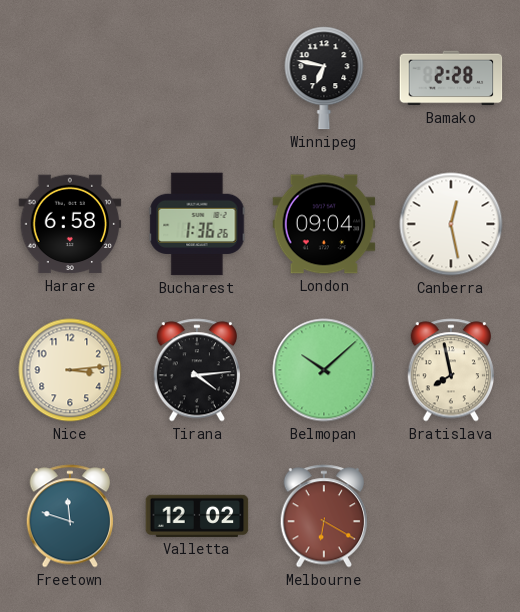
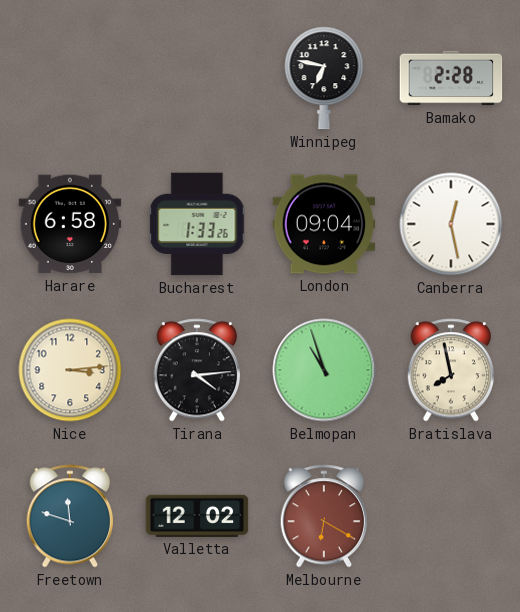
Bucharest: 1:36 -> 1:33
Belmopan: 10:08 -> 10:57
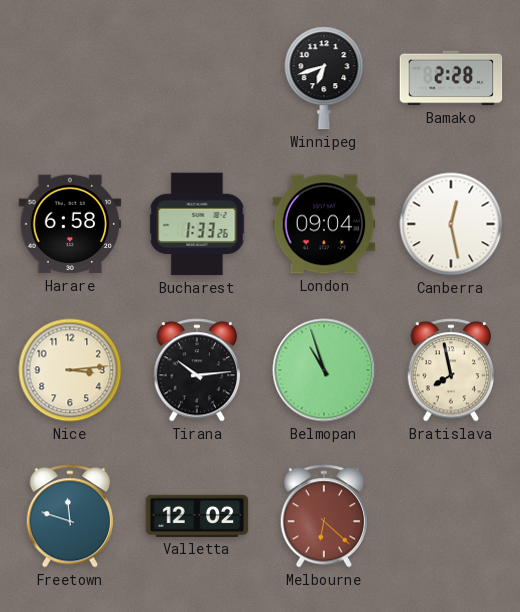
Winnipeg: 6:47 -> 6:42
Tirana: 4:14 -> 10:14
Melbourne: 6:20 -> 6:22
